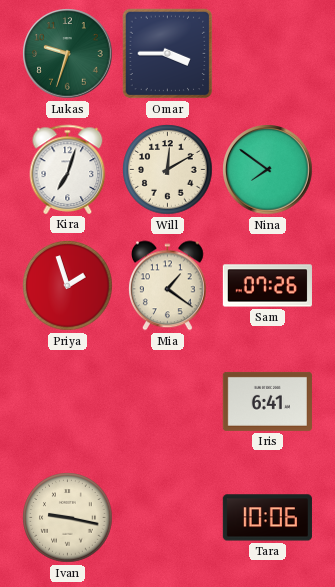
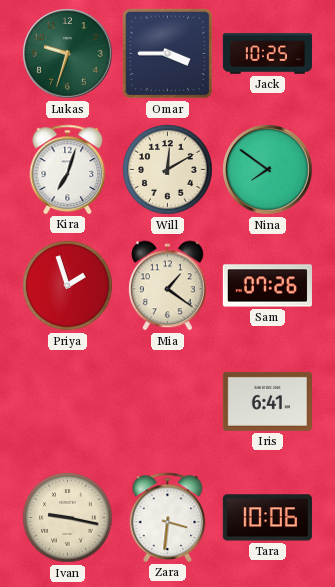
Jack: none -> 10:25
Zara: none -> 3:31
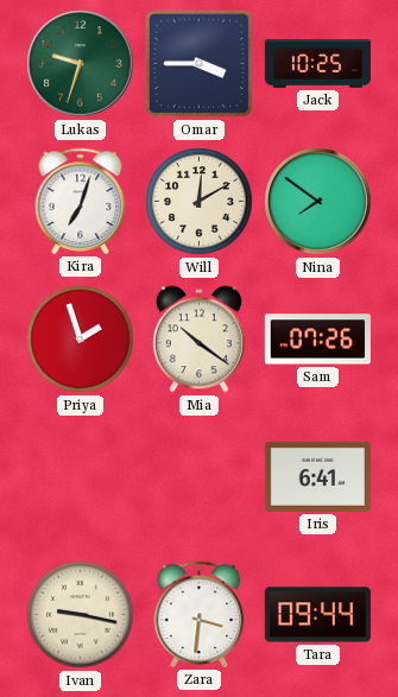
Mia: 1:21 -> 10:21
Tara: 10:06 -> 09:44
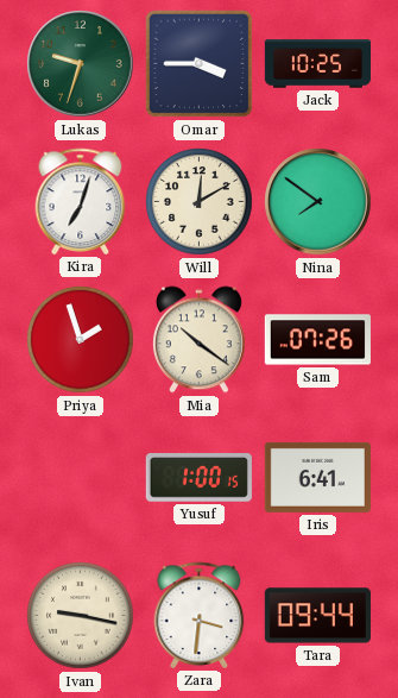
Yusuf: none -> 1:00
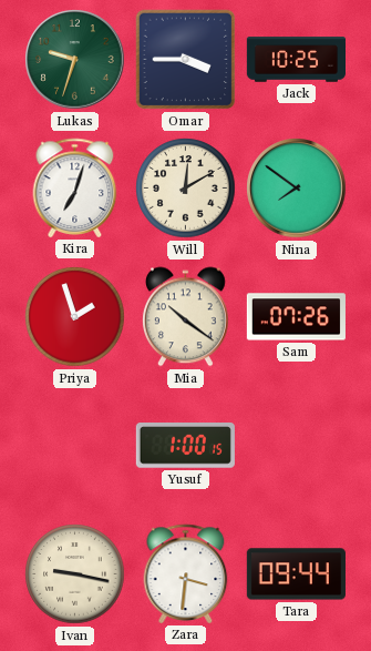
Iris: 6:41 -> none
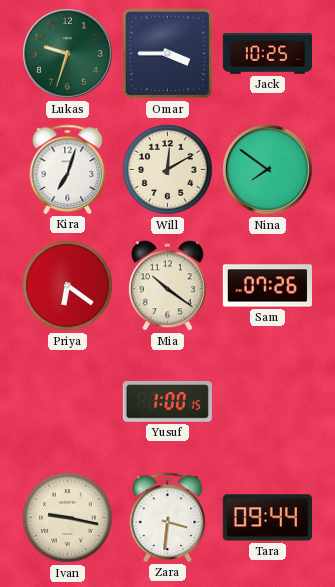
Priya: 1:57 -> 6:21
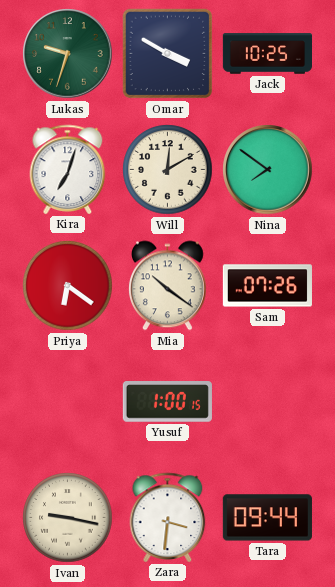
Omar: 3:45 -> 3:50
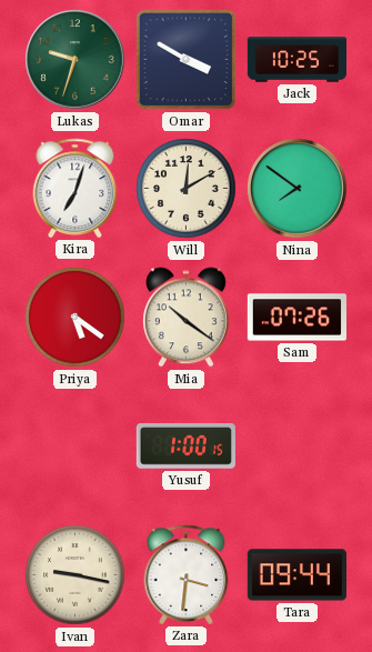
Priya: 6:21 -> 5:21
